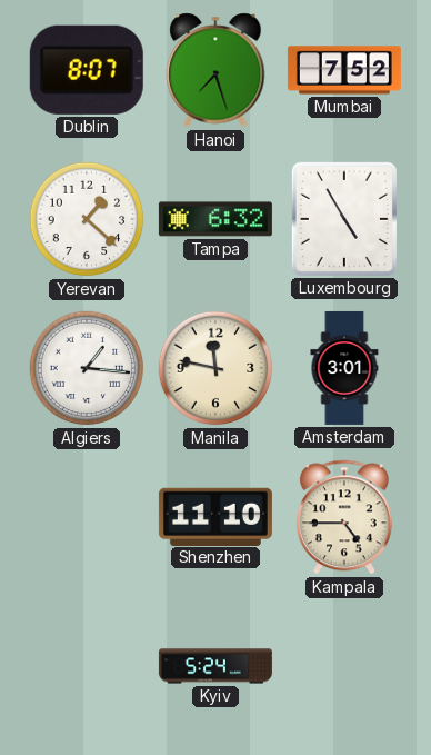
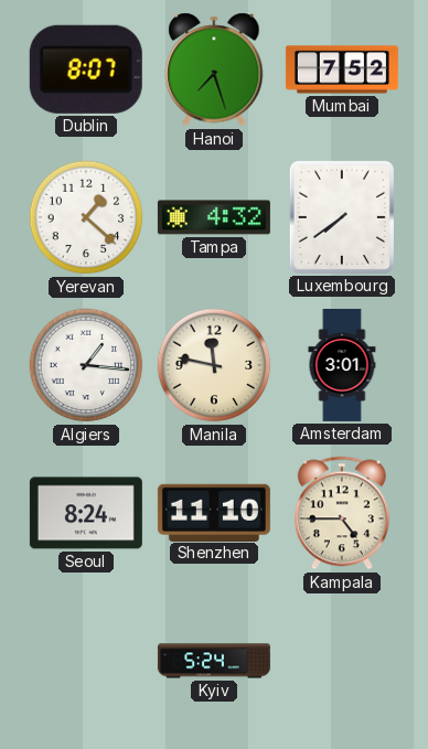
Tampa: 6:32 -> 4:32
Luxembourg: 4:55 -> 7:39
Seoul: none -> 8:24
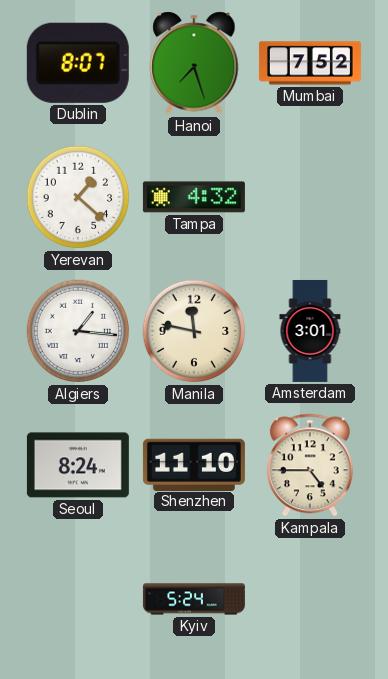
Luxembourg: 7:39 -> none
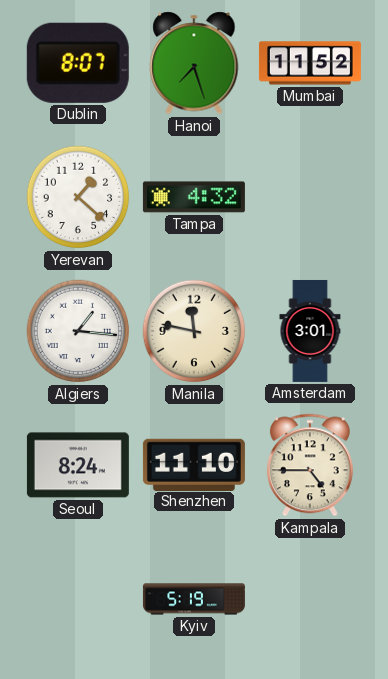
Mumbai: 7:52 -> 11:52
Kyiv: 5:24 -> 5:19
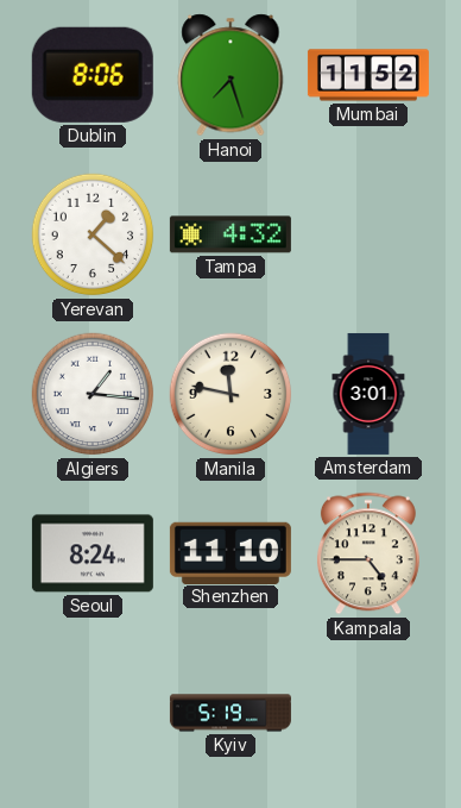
Dublin: 8:07 -> 8:06
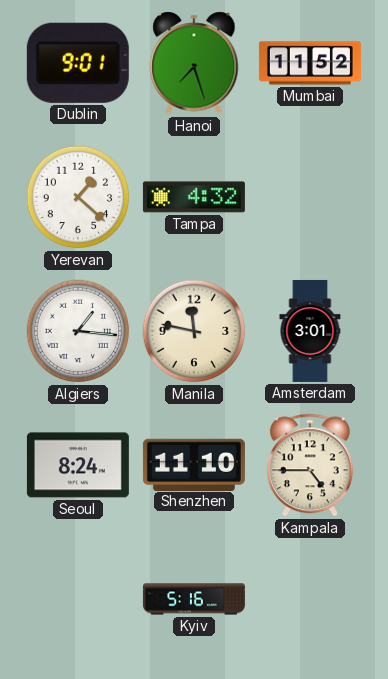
Dublin: 8:06 -> 9:01
Kyiv: 5:19 -> 5:16
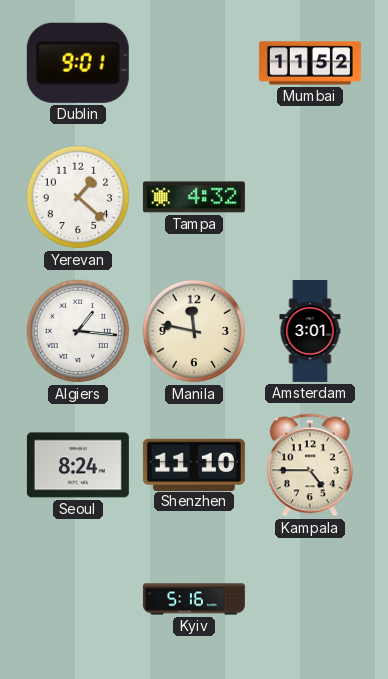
Hanoi: 7:27 -> none
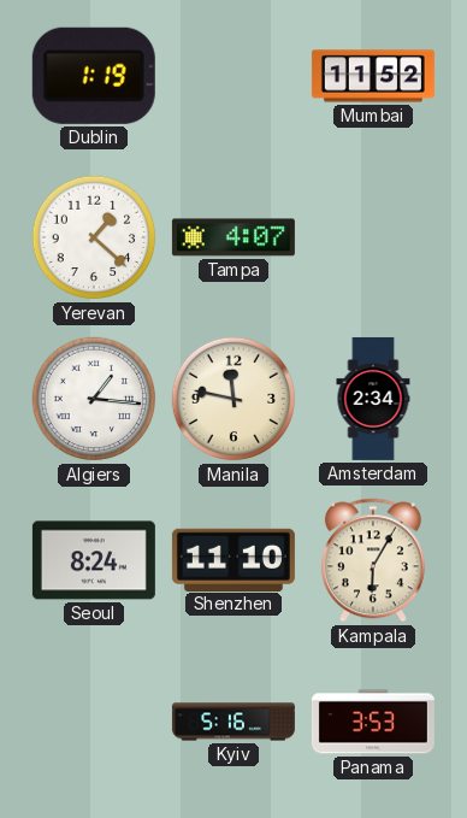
Dublin: 9:01 -> 1:19
Tampa: 4:32 -> 4:07
Amsterdam: 3:01 -> 2:34
Kampala: 4:45 -> 6:05
Panama: none -> 3:53
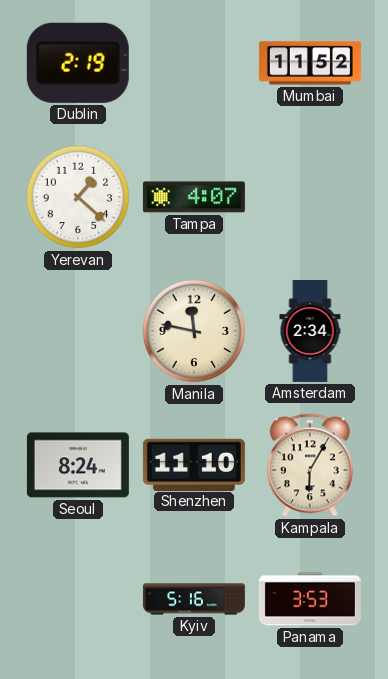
Dublin: 1:19 -> 2:19
Algiers: 1:16 -> none
